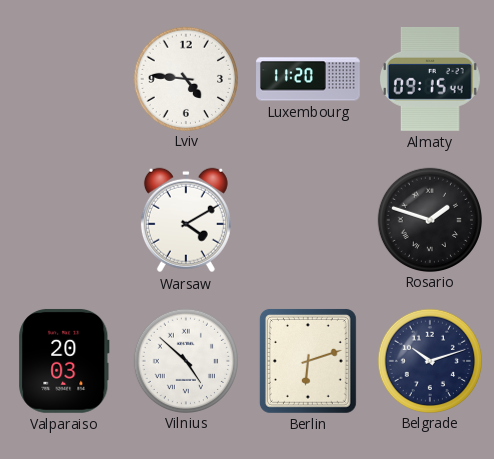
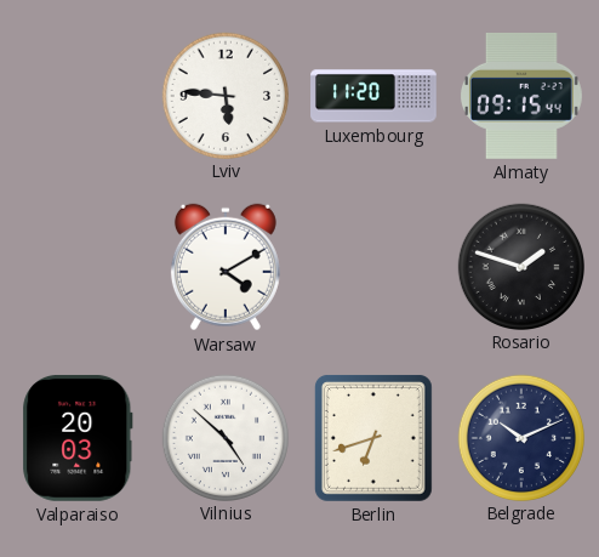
Lviv: 4:46 -> 5:46
Berlin: 6:12 -> 6:42
Belgrade: 10:12 -> 10:11
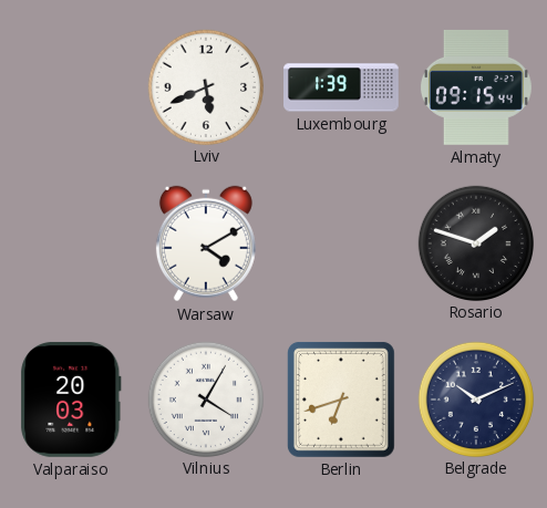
Lviv: 5:46 -> 5:41
Luxembourg: 11:20 -> 1:39
Vilnius: 4:52 -> 4:05
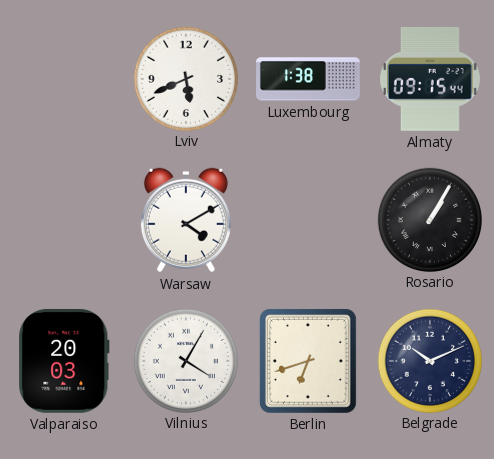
Luxembourg: 1:39 -> 1:38
Rosario: 1:48 -> 1:05
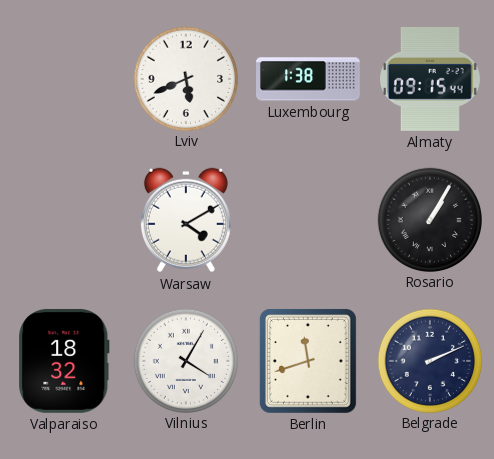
Valparaiso: 20:03 -> 18:32
Berlin: 6:42 -> 11:42
Belgrade: 10:11 -> 2:11
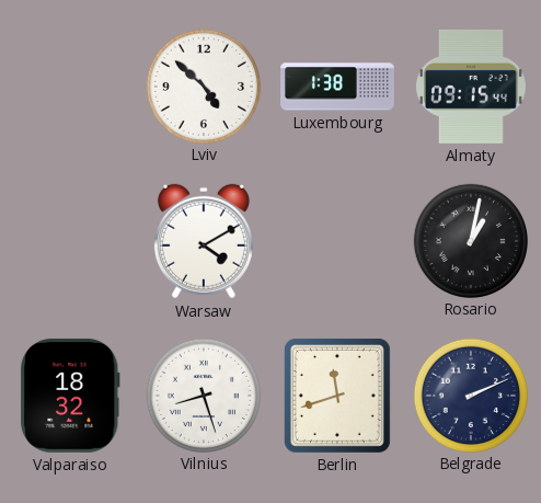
Lviv: 5:41 -> 4:52
Rosario: 1:05 -> 1:02
Vilnius: 4:05 -> 8:27
